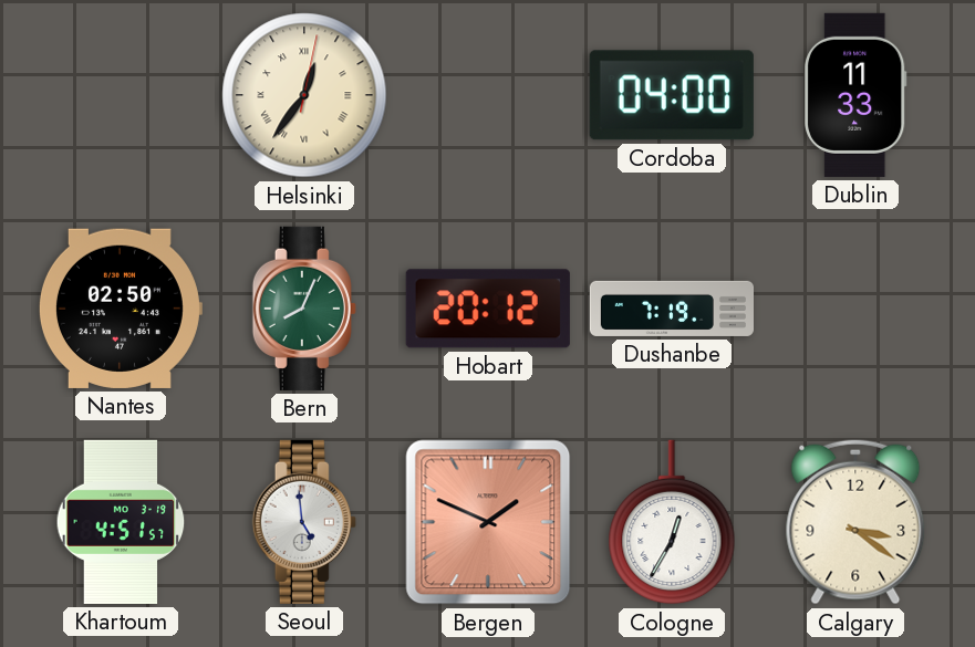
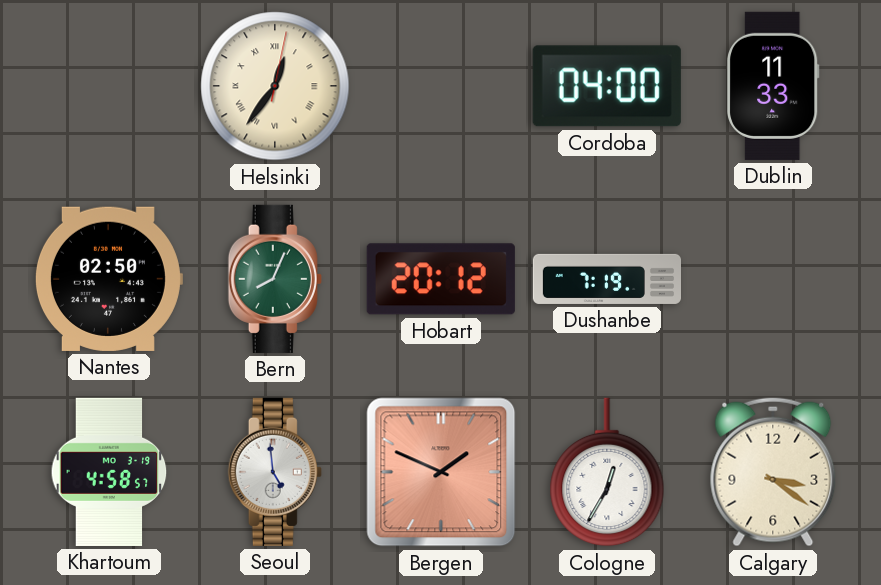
Khartoum: 4:51 -> 4:58
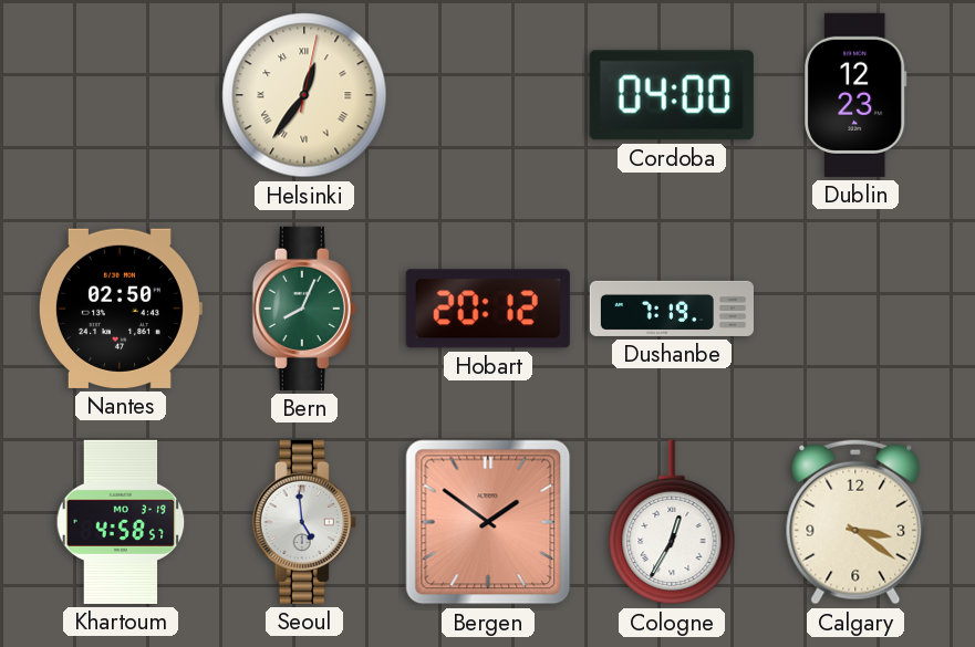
Dublin: 11:33 -> 12:23
Bergen: 1:49 -> 1:51
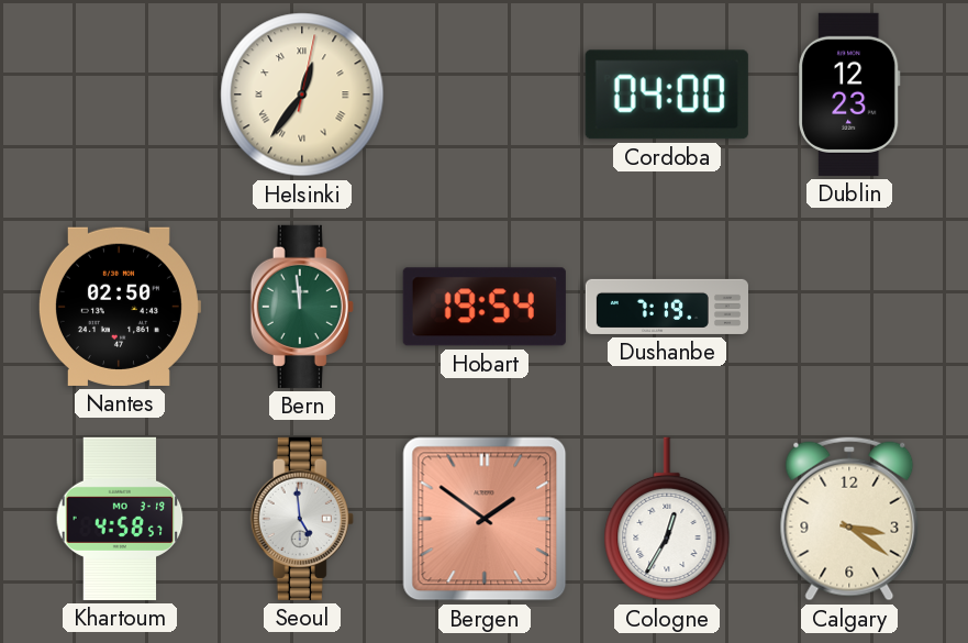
Bern: 8:04 -> 11:59
Hobart: 20:12 -> 19:54
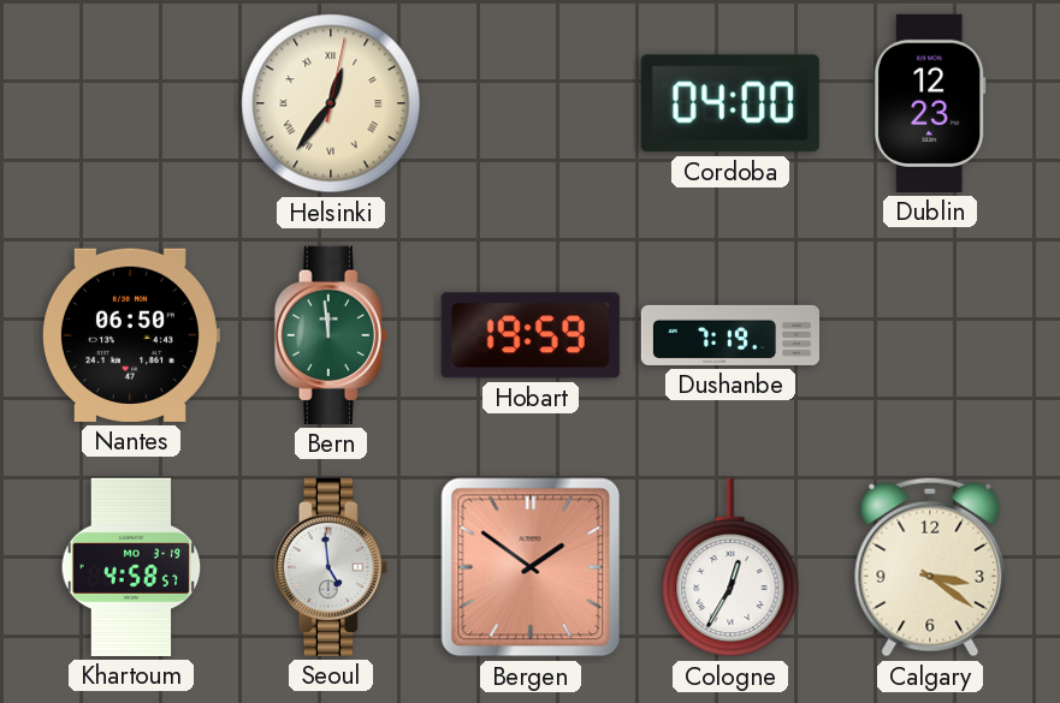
Nantes: 02:50 -> 06:50
Hobart: 19:54 -> 19:59
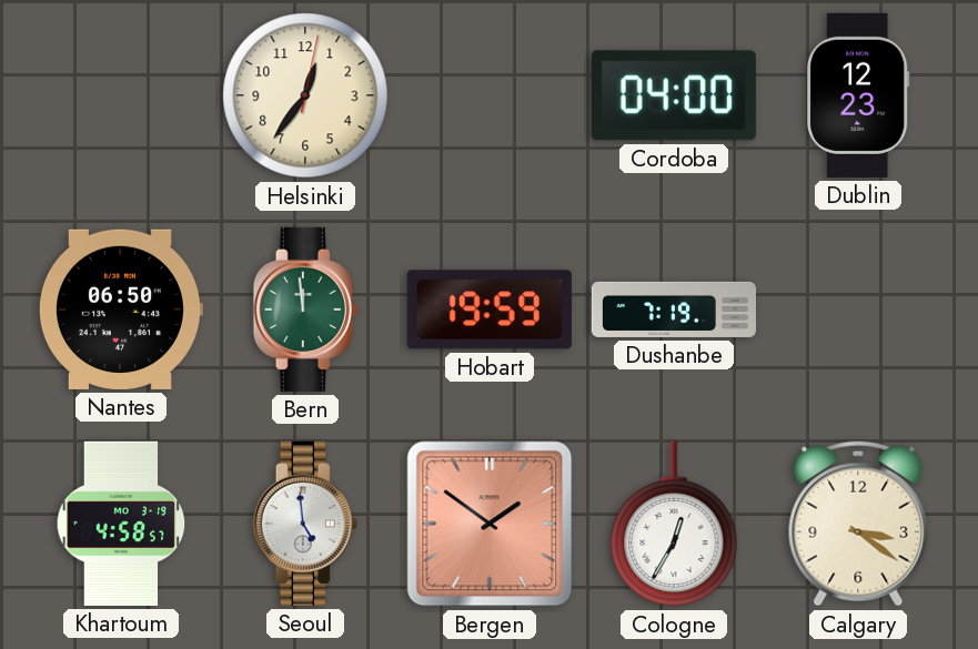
Helsinki numerals: Roman -> Arabic
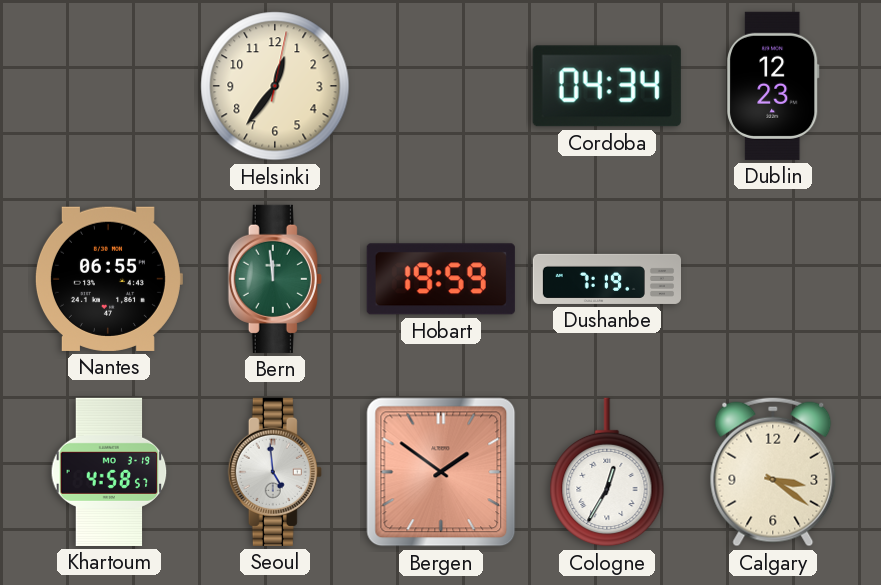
Cordoba: 04:00 -> 04:34
Nantes: 06:50 -> 06:55
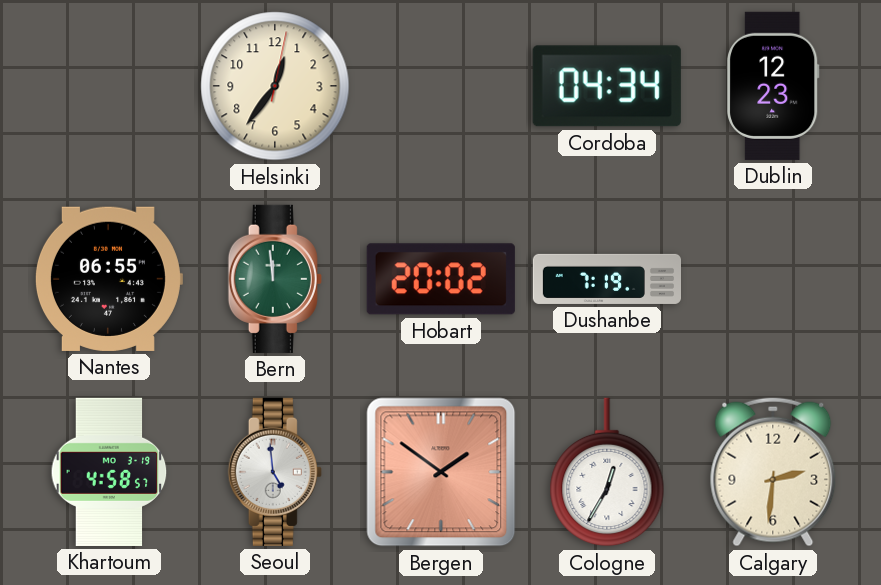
Hobart: 19:59 -> 20:02
Calgary: 3:21 -> 2:31
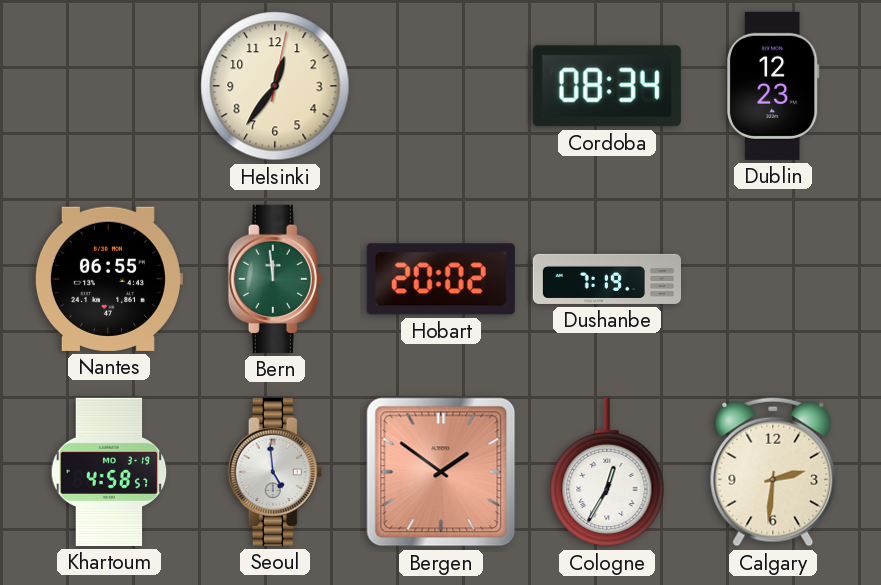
Cordoba: 04:34 -> 08:34
